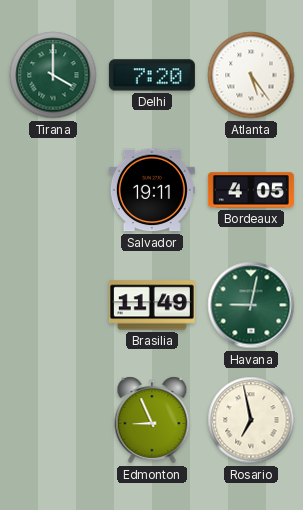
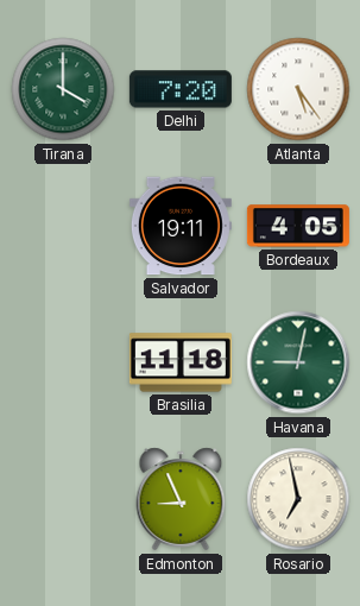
Brasilia: 11:49 -> 11:18
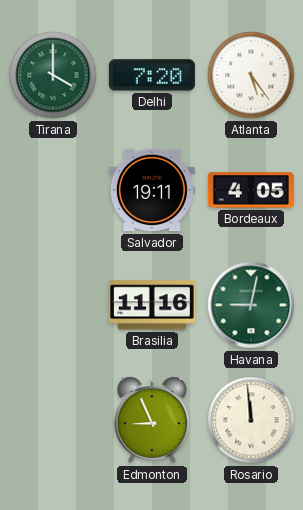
Brasilia: 11:18 -> 11:16
Rosario: 6:58 -> 11:59
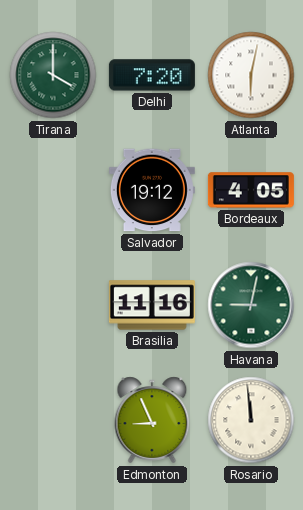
Atlanta: 5:24 -> 6:02
Salvador: 19:11 -> 19:12
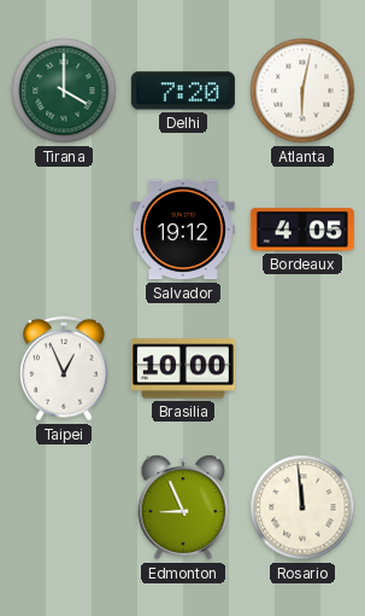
Taipei: none -> 12:56
Brasilia: 11:16 -> 10:00
Havana: 9:02 -> none
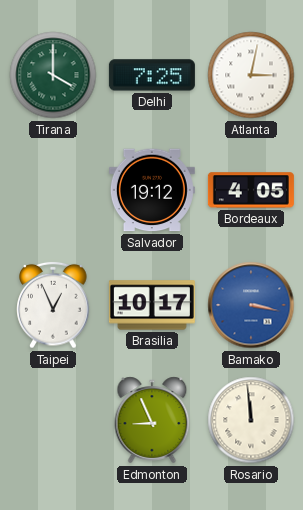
Delhi: 7:20 -> 7:25
Atlanta: 6:02 -> 3:02
Brasilia: 10:00 -> 10:17
Bamako: none -> 3:17
